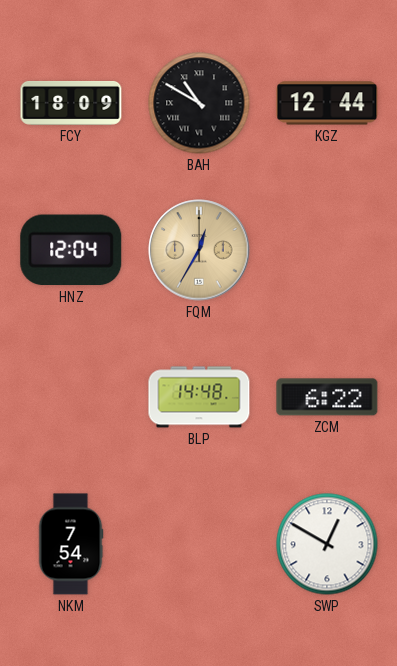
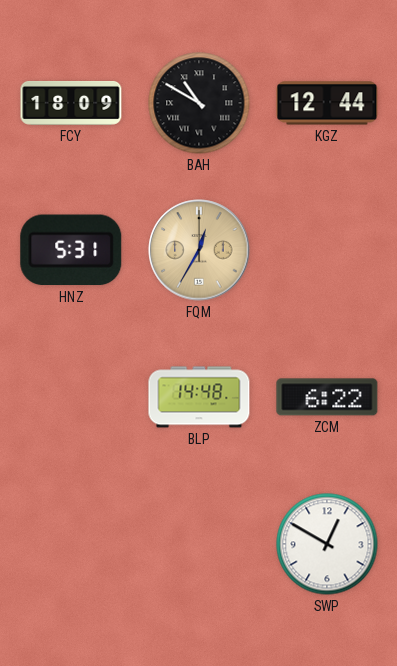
HNZ: 12:04 -> 5:31
NKM: 7:54 -> none
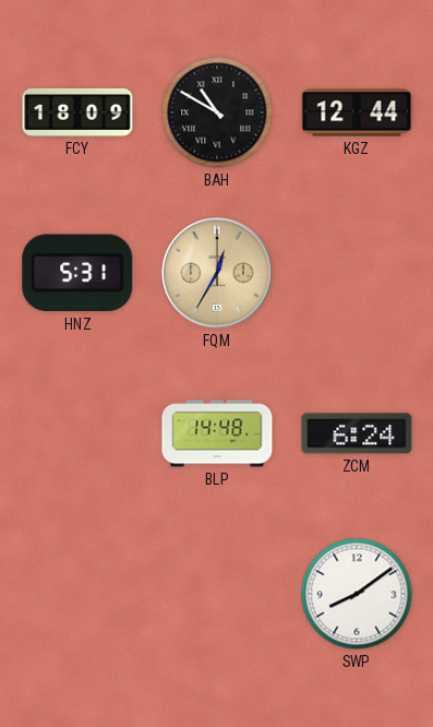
ZCM: 6:22 -> 6:24
SWP: 12:50 -> 8:09
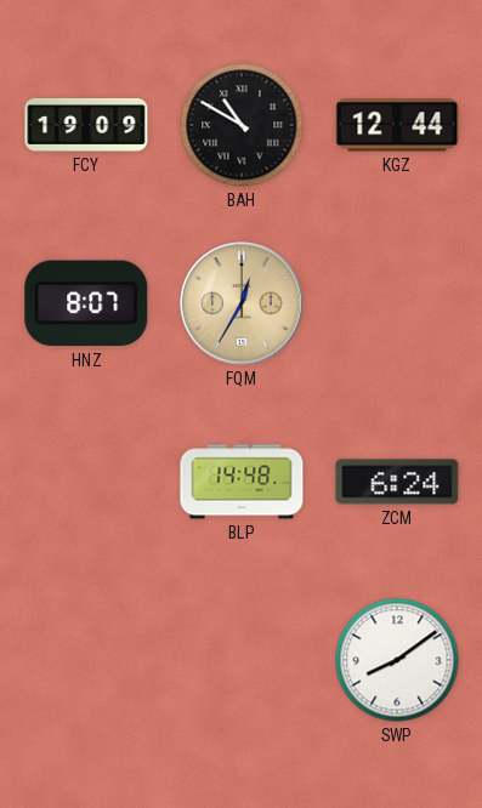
FCY: 18:09 -> 19:09
HNZ: 5:31 -> 8:07
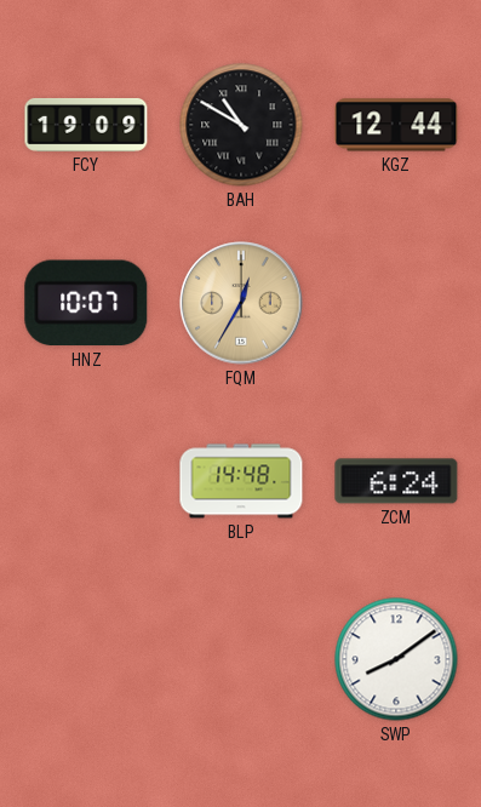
HNZ: 8:07 -> 10:07
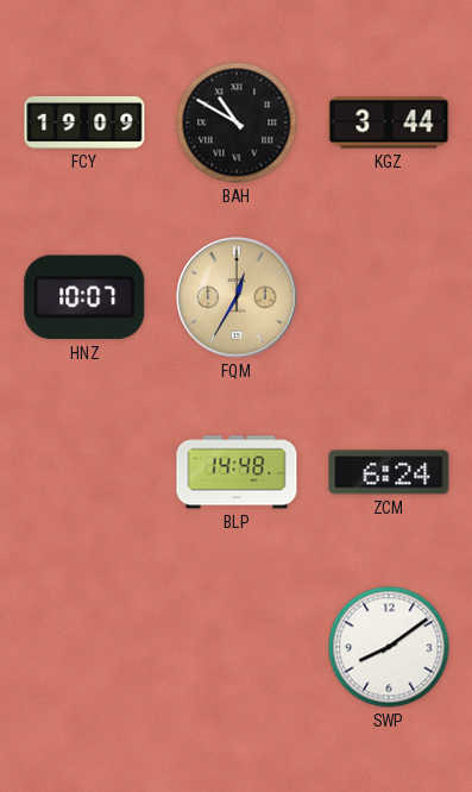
KGZ: 12:44 -> 3:44
